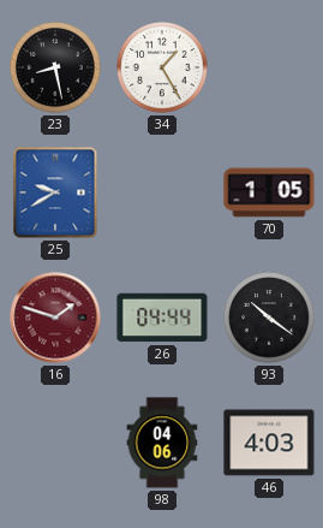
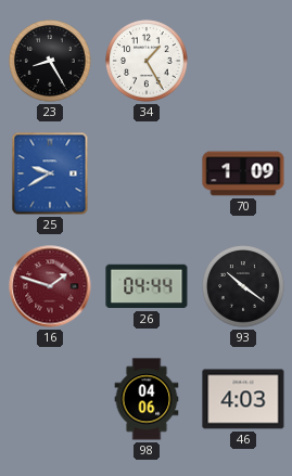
23: 8:28 -> 8:25
70: 1:05 -> 1:09
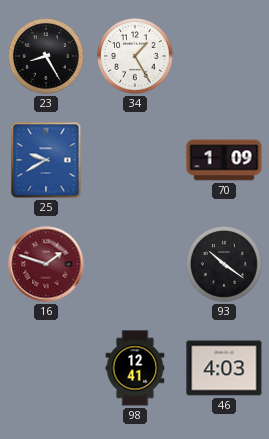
26: 04:44 -> none
98: 04:06 -> 12:41
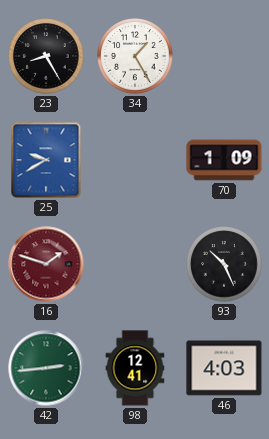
93: 10:21 -> 10:26
42: none -> 2:44
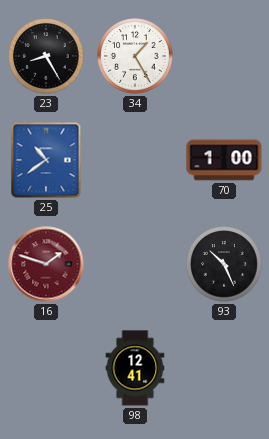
25: 9:40 -> 10:39
70: 1:09 -> 1:00
42: 2:44 -> none
46: 4:03 -> none
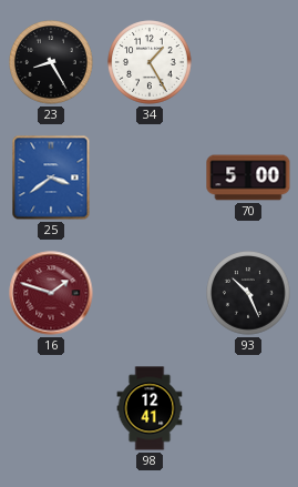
25: 10:39 -> 3:39
70: 1:00 -> 5:00
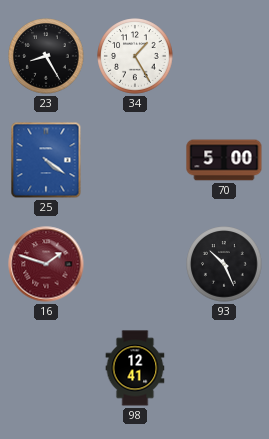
25: 3:39 -> 4:21
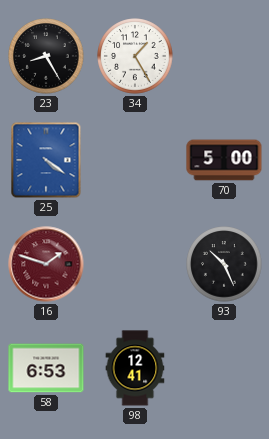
58: none -> 6:53
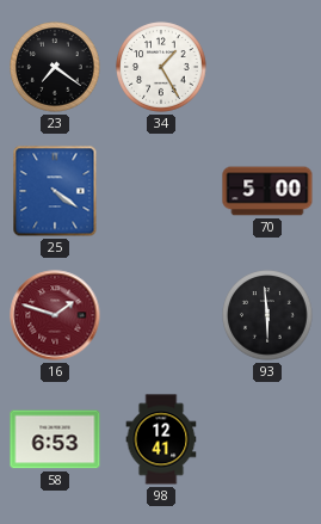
23: 8:25 -> 7:21
93: 10:26 -> 5:59
